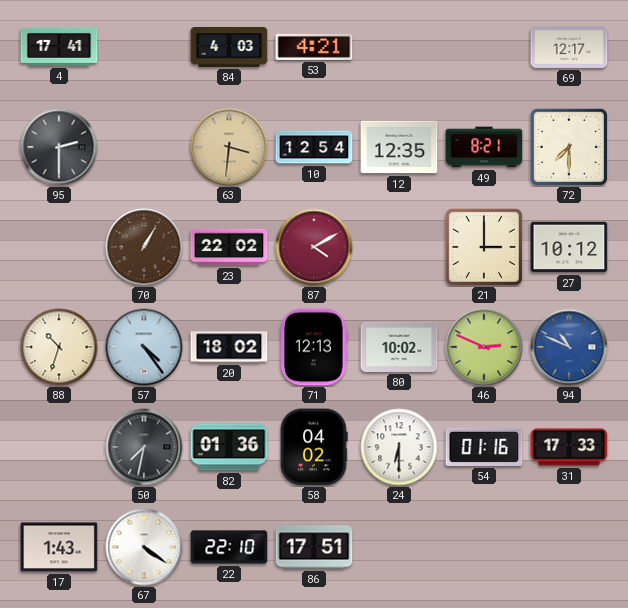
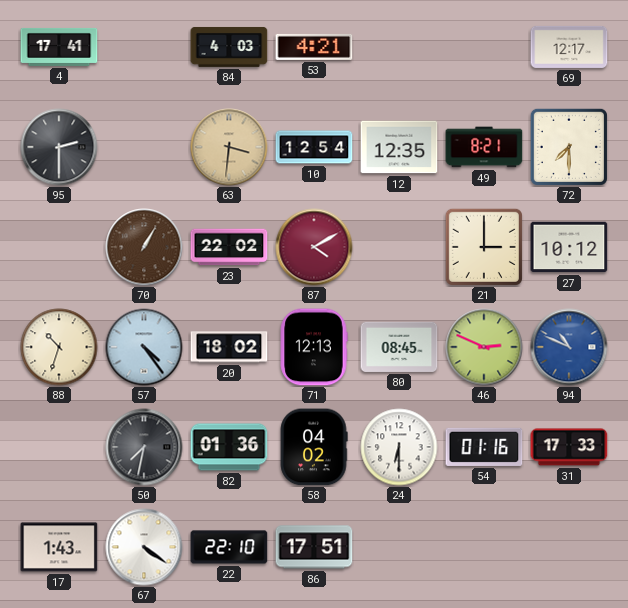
80: 10:02 -> 08:45
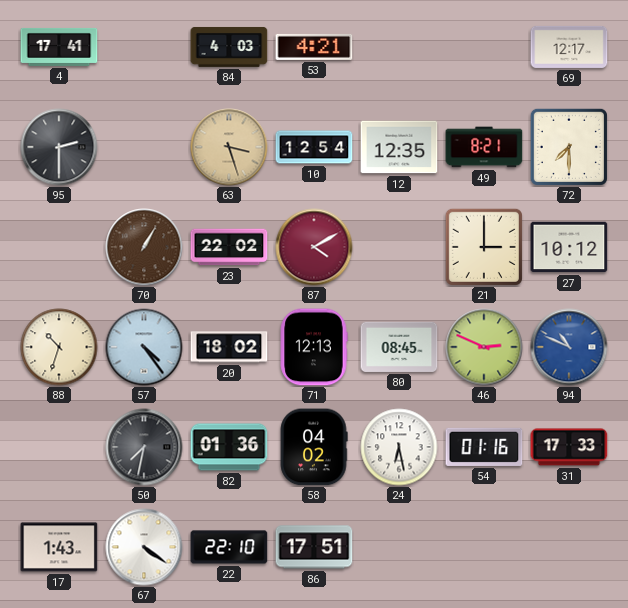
63: 3:31 -> 3:27
24: 6:30 -> 6:28
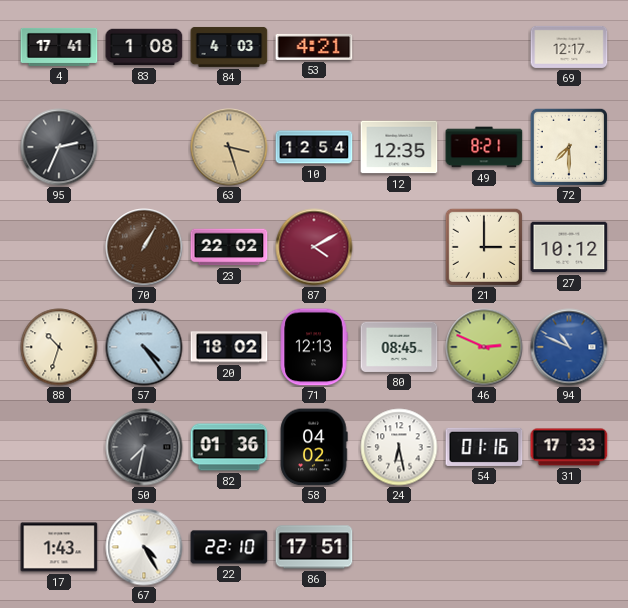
83: none -> 1:08
95: 2:30 -> 2:34
67: 4:21 -> 4:25
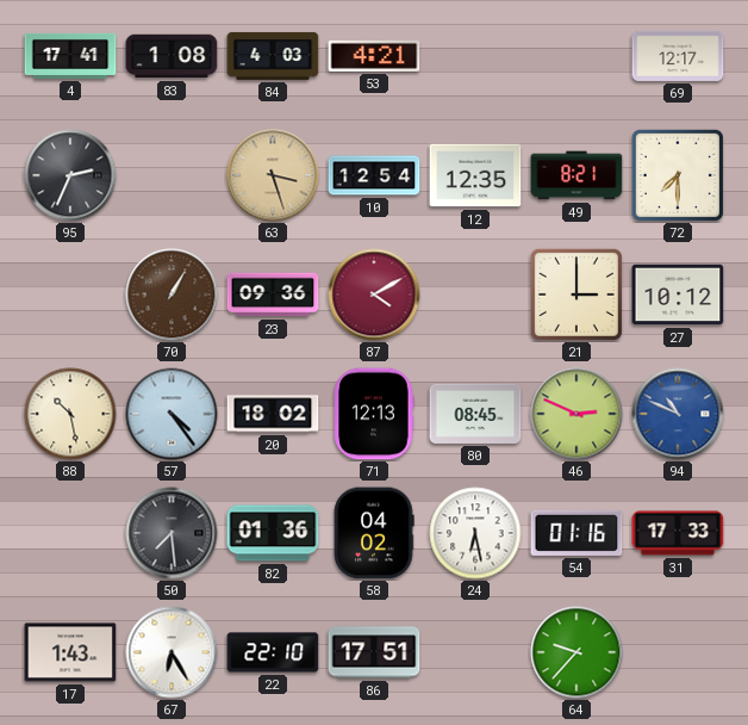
23: 22:02 -> 09:36
88: 10:33 -> 10:28
50: 7:32 -> 7:29
67: 4:25 -> 6:25
64: none -> 9:37
